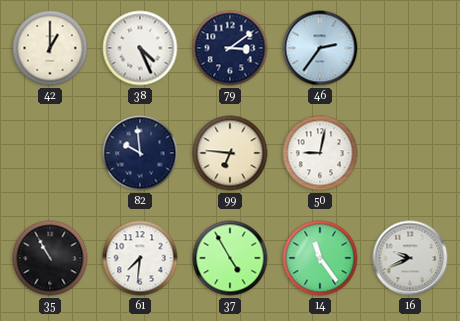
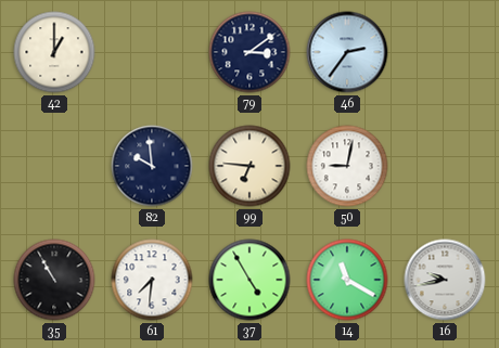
38: 4:26 -> none
14: 11:24 -> 11:20
16: 9:41 -> 9:43
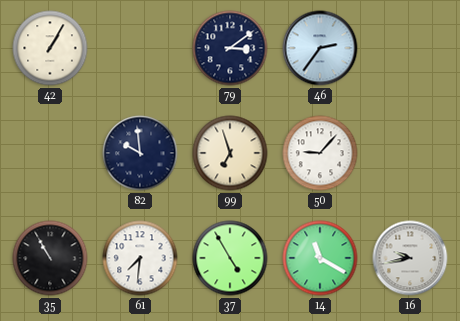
42: 1:00 -> 1:05
99: 6:46 -> 6:57
50: 9:02 -> 9:07
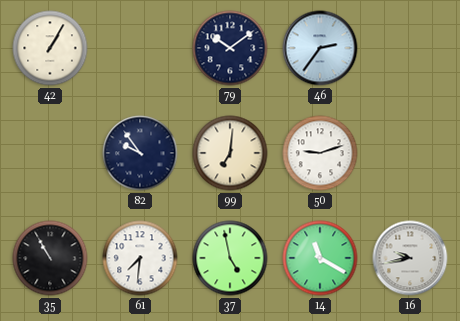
79: 3:09 -> 10:09
82: 9:59 -> 9:54
99: 6:57 -> 7:01
50: 9:07 -> 9:12
37: 4:55 -> 4:58
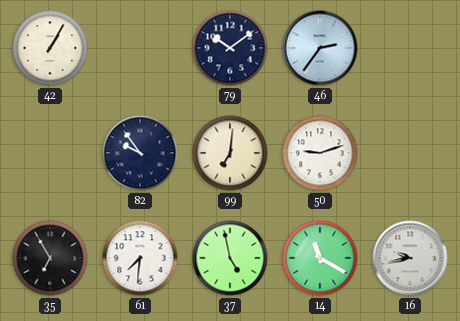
35: 10:55 -> 6:55
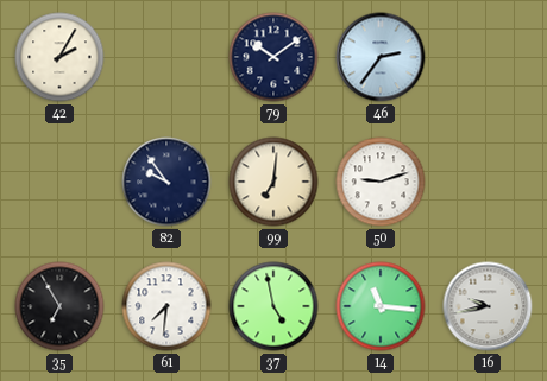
42: 1:05 -> 2:05
14: 11:20 -> 11:16
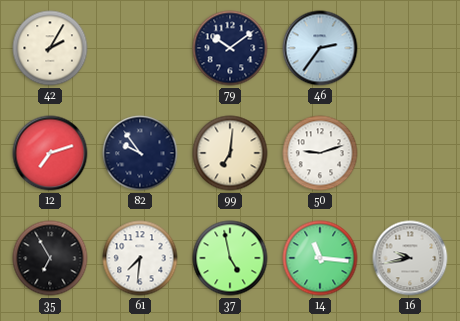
12: none -> 7:12
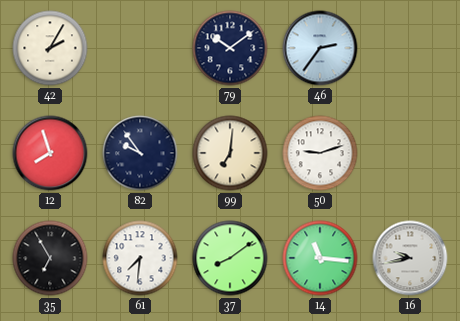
12: 7:12 -> 7:57
37: 4:58 -> 8:09
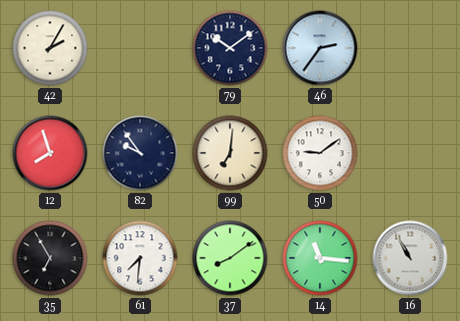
50: 9:12 -> 9:09
16: 9:43 -> 10:55
